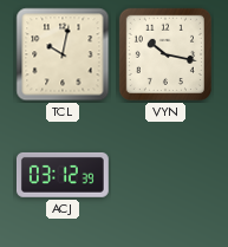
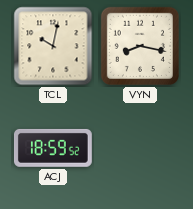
VYN: 10:17 -> 8:17
ACJ: 03:12 -> 18:59
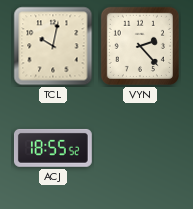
VYN: 8:17 -> 2:23
ACJ: 18:59 -> 18:55
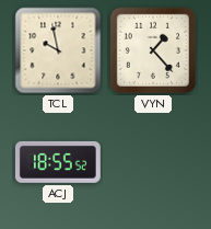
TCL: 10:02 -> 9:58
VYN: 2:23 -> 1:23
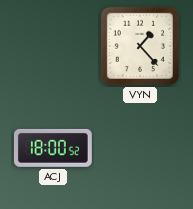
TCL: 9:58 -> none
ACJ: 18:55 -> 18:00
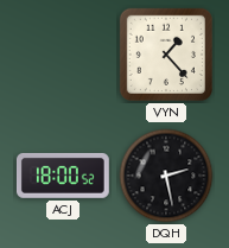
DQH: none -> 2:28
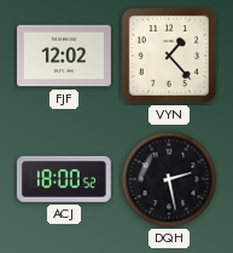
FJF: none -> 12:02
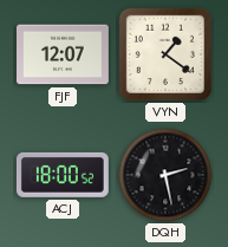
FJF: 12:02 -> 12:07
VYN: 1:23 -> 1:21
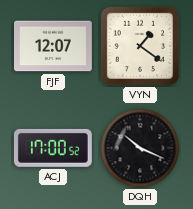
ACJ: 18:00 -> 17:00
DQH: 2:28 -> 10:19
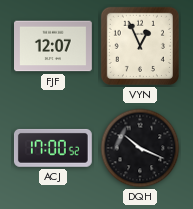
VYN: 1:21 -> 12:56
